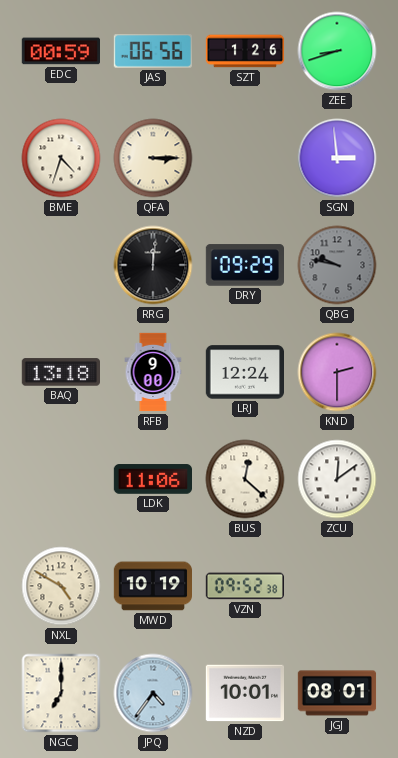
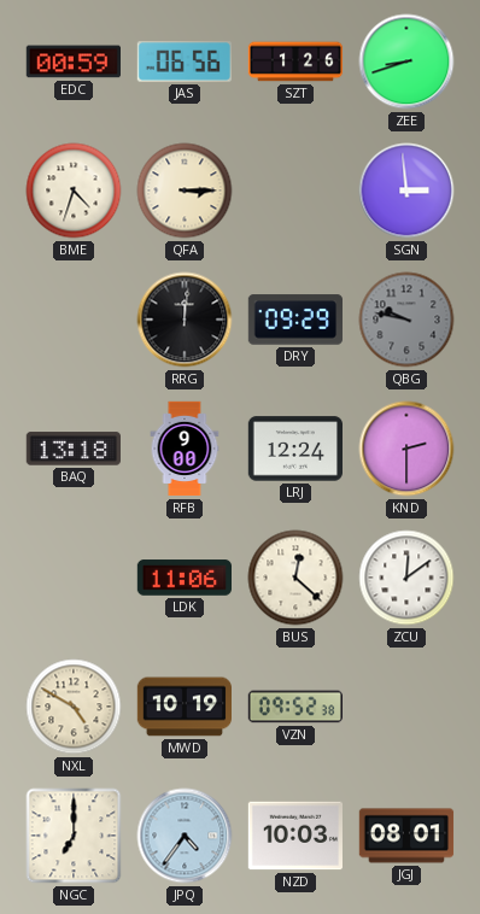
NZD: 10:01 -> 10:03
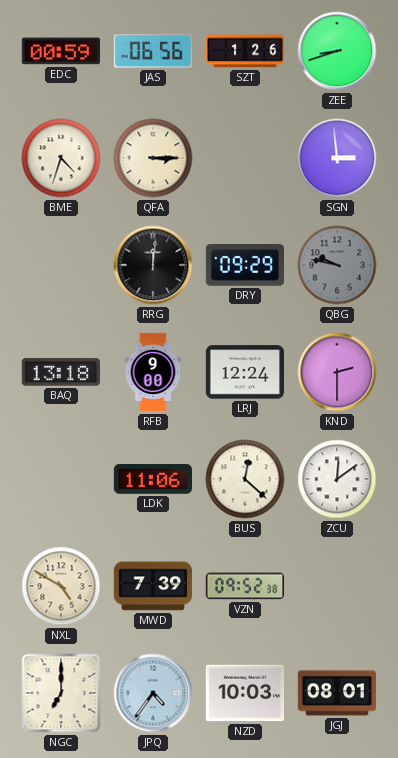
MWD: 10:19 -> 7:39
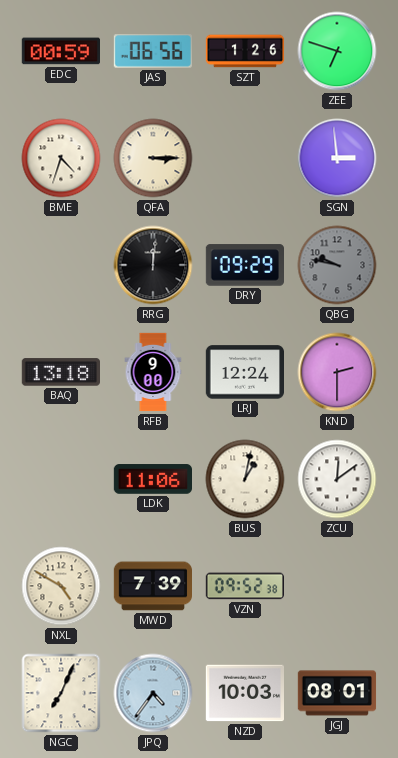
ZEE: 8:42 -> 6:48
BUS: 12:22 -> 1:02
NGC: 7:00 -> 7:04
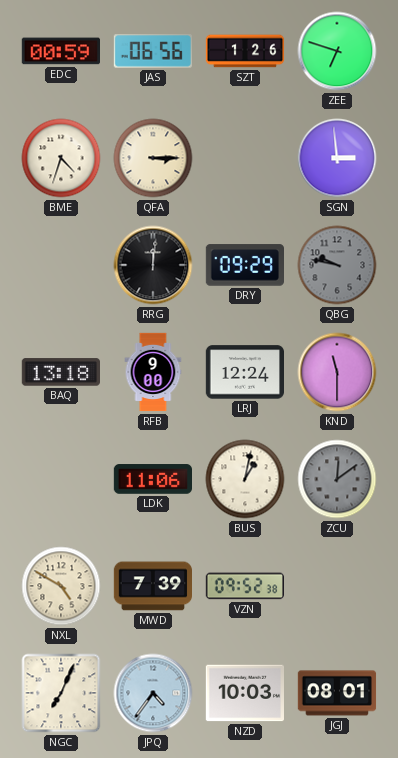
KND: 2:30 -> 11:30
ZCU dial: white -> grey
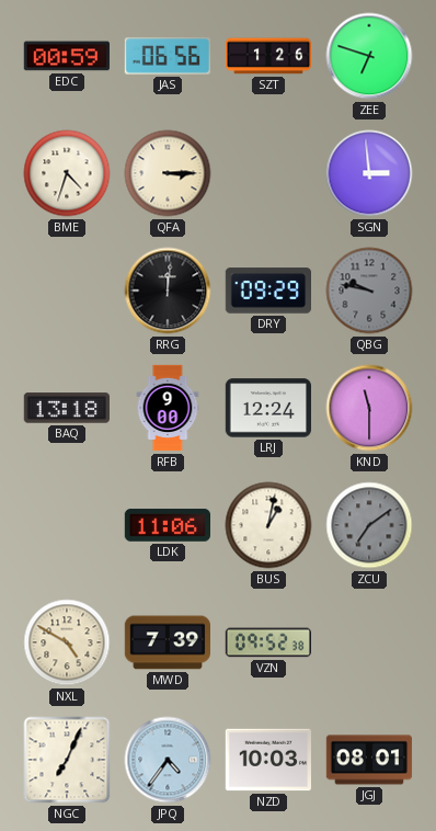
ZCU: 12:09 -> 7:09
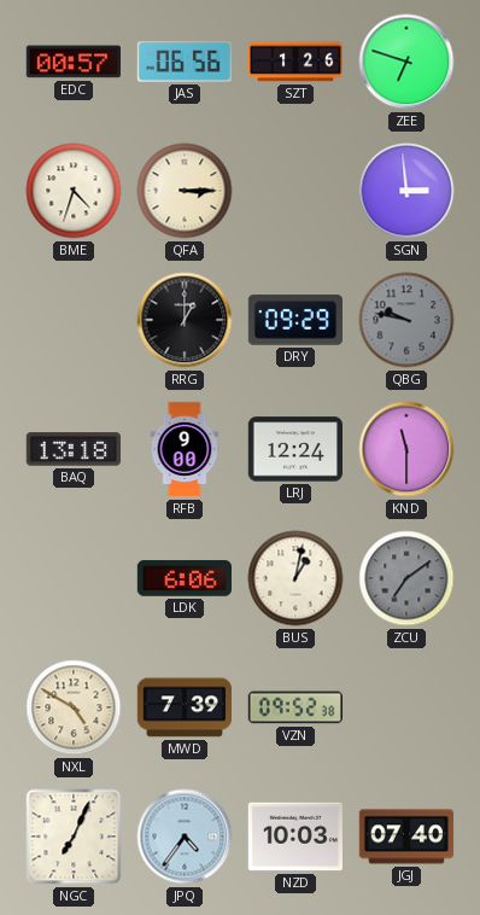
EDC: 00:59 -> 00:57
RRG: 12:01 -> 1:00
LDK: 11:06 -> 6:06
JGJ: 08:01 -> 07:40
